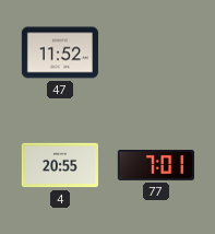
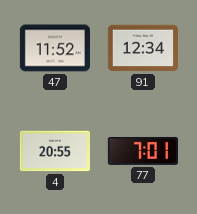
91: none -> 12:34
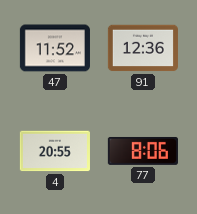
91: 12:34 -> 12:36
77: 7:01 -> 8:06
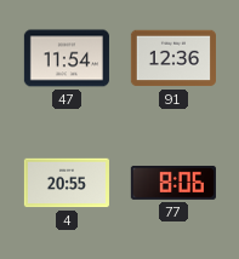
47: 11:52 -> 11:54
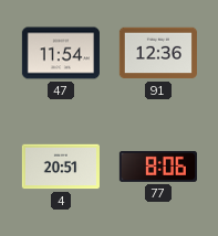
4: 20:55 -> 20:51
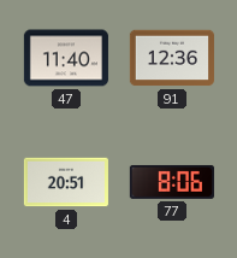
47: 11:54 -> 11:40
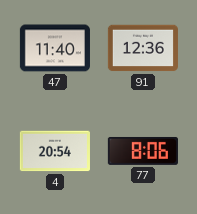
4: 20:51 -> 20:54
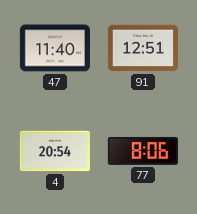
91: 12:36 -> 12:51
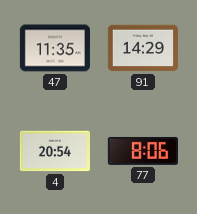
47: 11:40 -> 11:35
91: 12:51 -> 14:29
